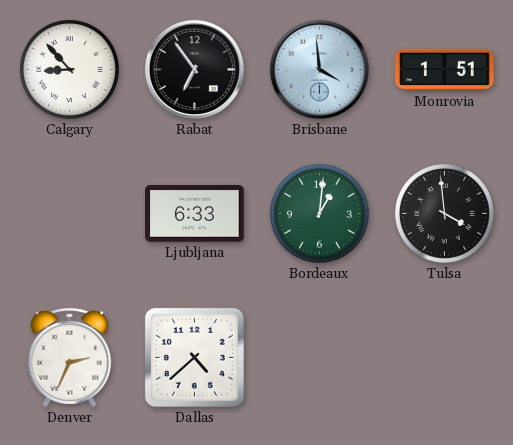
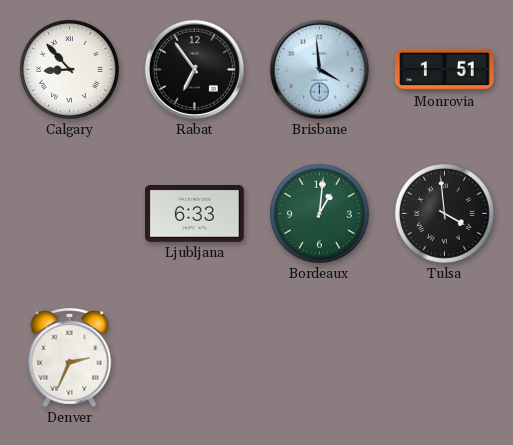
Dallas: 4:38 -> none
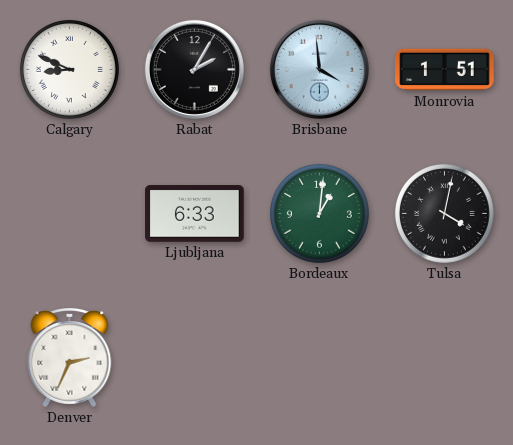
Calgary: 8:53 -> 8:49
Rabat: 6:54 -> 2:05
Tulsa: 3:59 -> 4:02
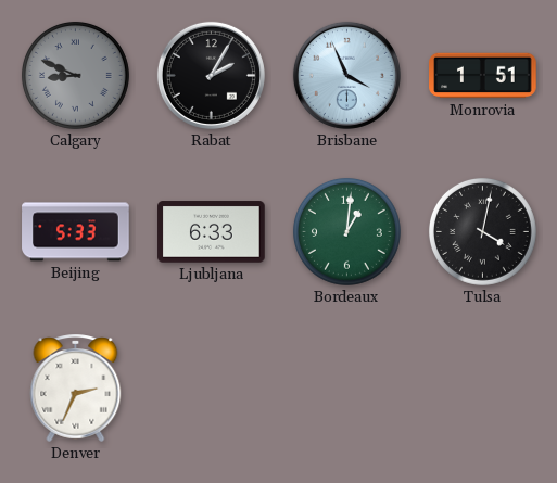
Calgary dial: white -> grey
Brisbane: 3:59 -> 3:56
Beijing: none -> 5:33
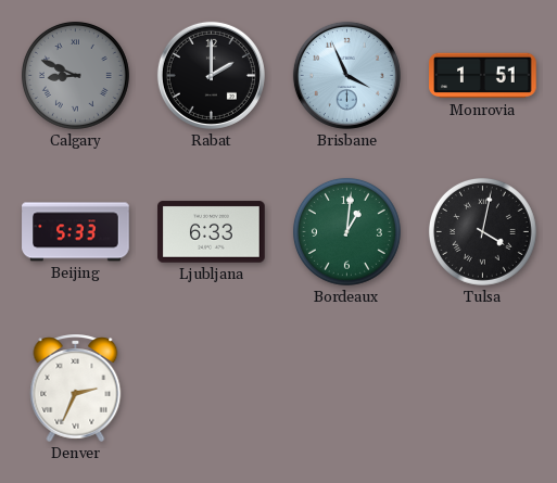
Rabat: 2:05 -> 2:00
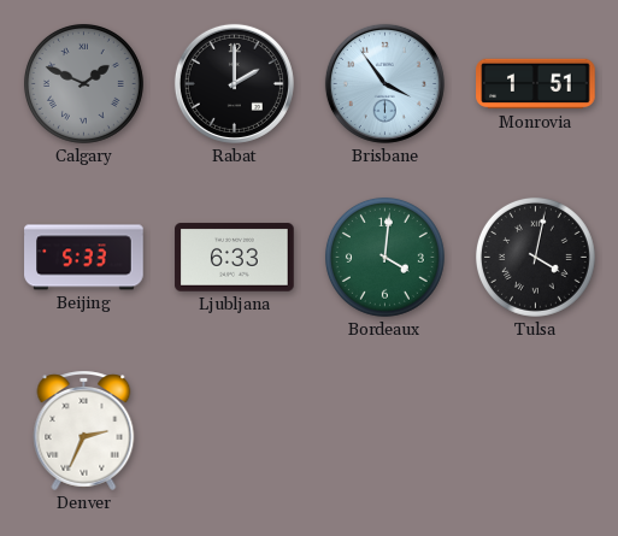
Calgary: 8:49 -> 1:49
Brisbane: 3:56 -> 3:54
Bordeaux: 1:01 -> 4:01
